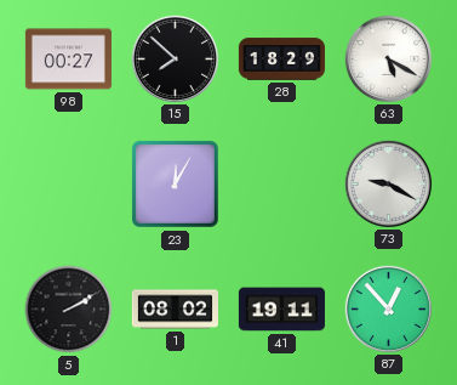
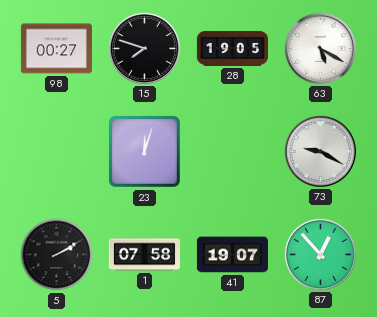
15: 7:52 -> 7:48
28: 18:29 -> 19:05
23: 12:05 -> 12:03
1: 08:02 -> 07:58
41: 19:11 -> 19:07
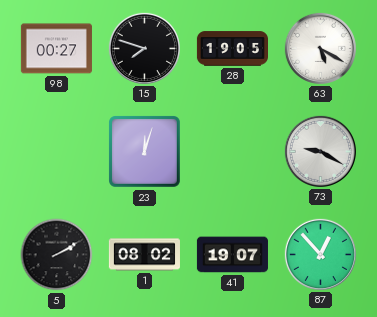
1: 07:58 -> 08:02
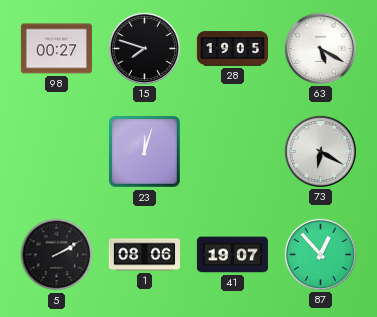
73: 9:20 -> 6:20
1: 08:02 -> 08:06
